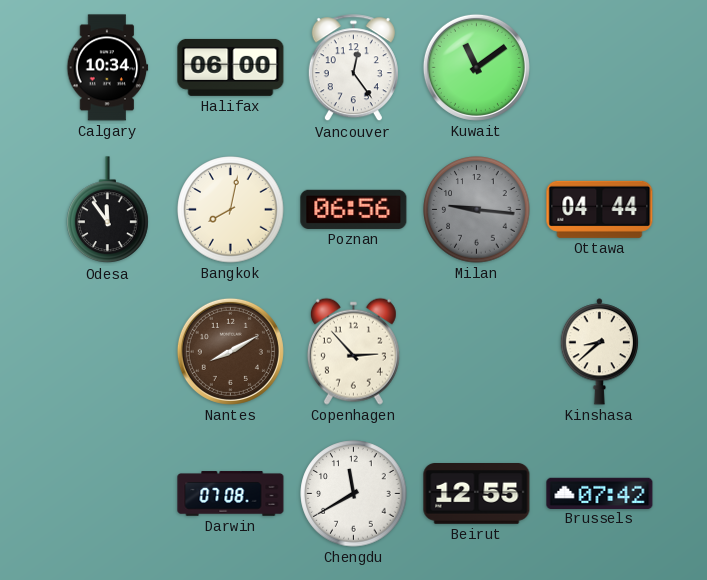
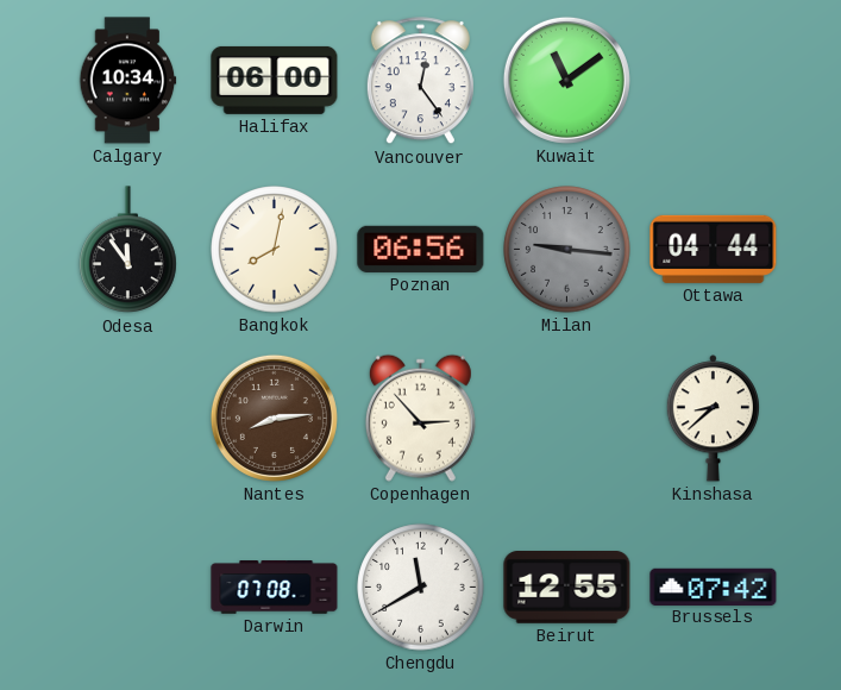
Nantes: 8:10 -> 8:14
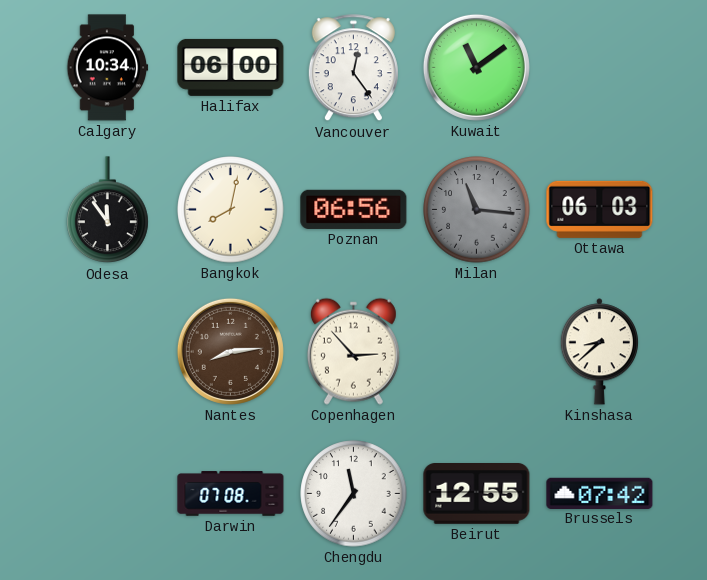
Milan: 9:16 -> 11:16
Ottawa: 04:44 -> 06:03
Chengdu: 11:40 -> 11:36
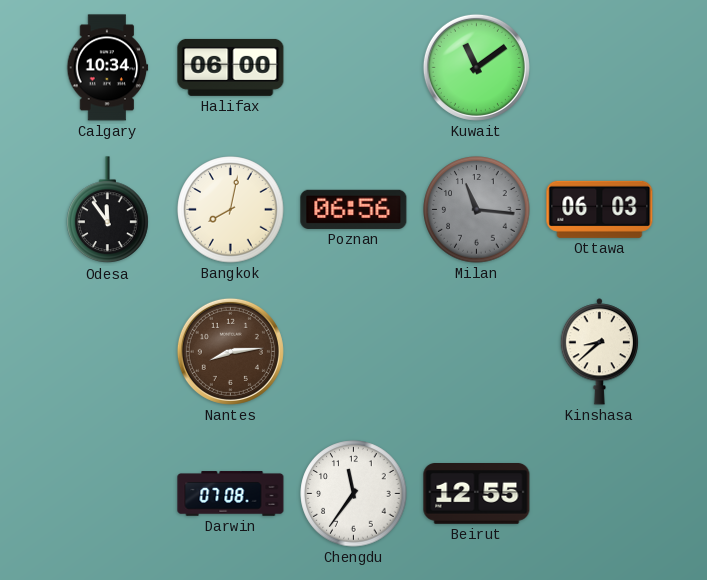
Vancouver: 12:24 -> none
Copenhagen: 2:53 -> none
Brussels: 07:42 -> none
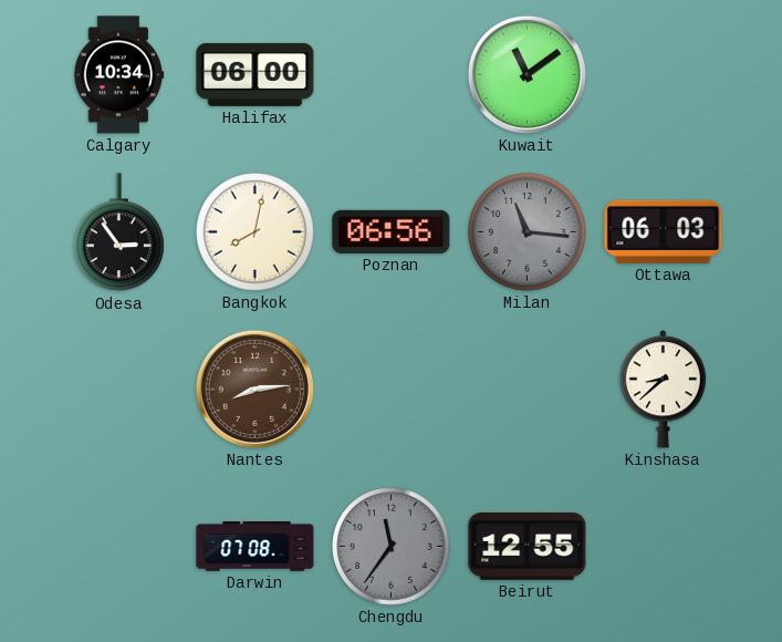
Odesa: 11:54 -> 2:54
Chengdu dial: white -> grey
